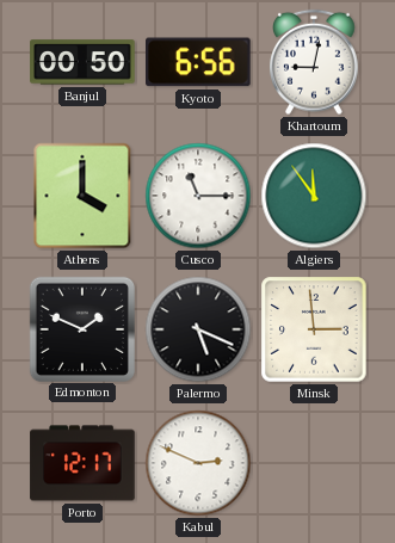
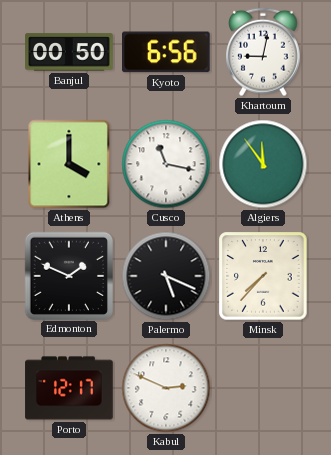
Cusco: 11:15 -> 11:17
Minsk: 2:59 -> 7:37
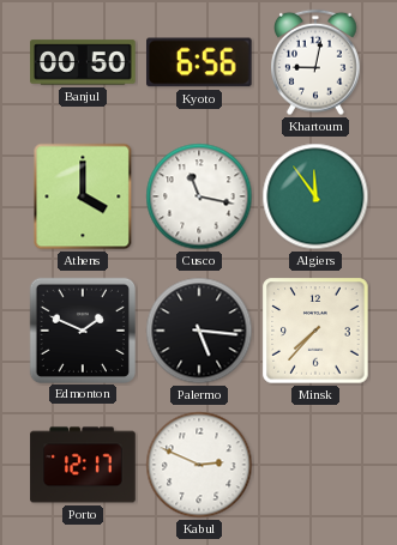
Palermo: 5:19 -> 5:16
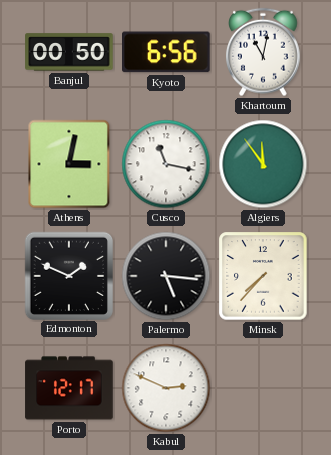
Khartoum: 9:02 -> 11:02
Athens: 4:00 -> 3:02
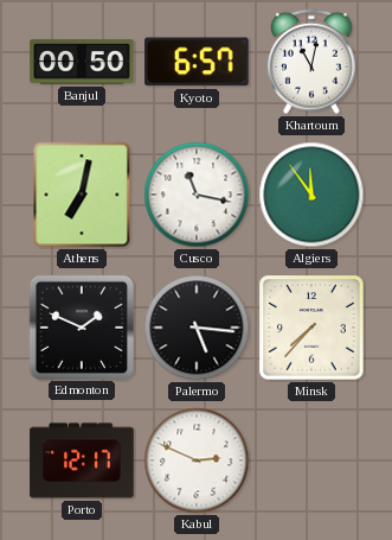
Kyoto: 6:56 -> 6:57
Athens: 3:02 -> 7:02
